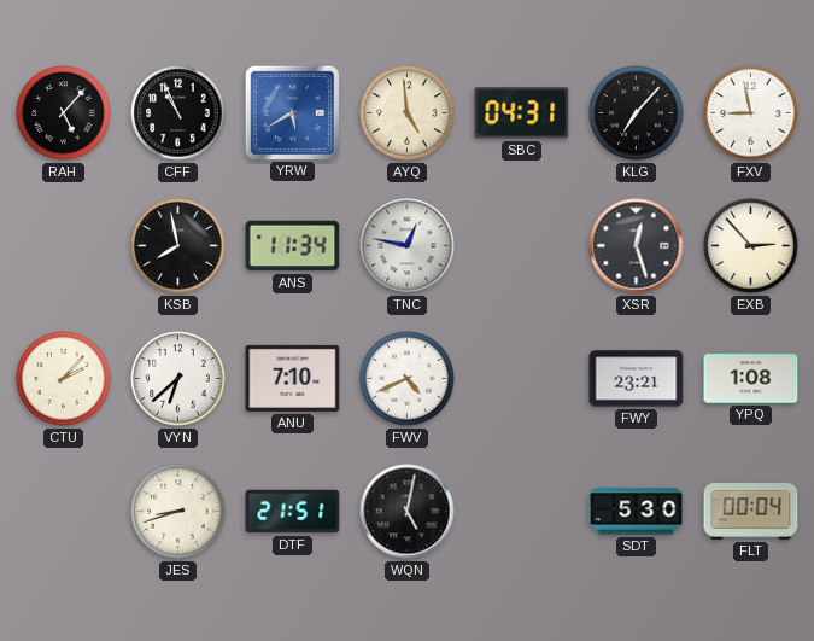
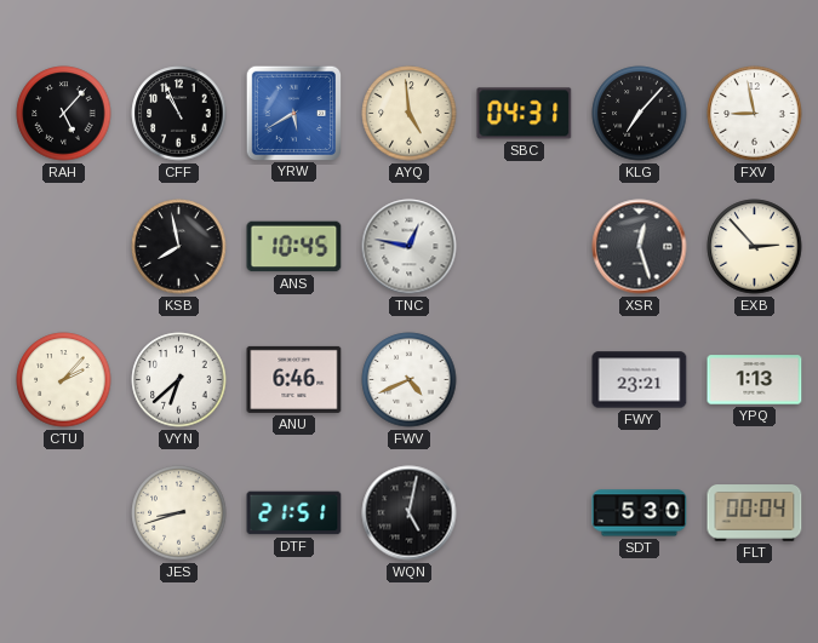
ANS: 11:34 -> 10:45
ANU: 7:10 -> 6:46
YPQ: 1:08 -> 1:13
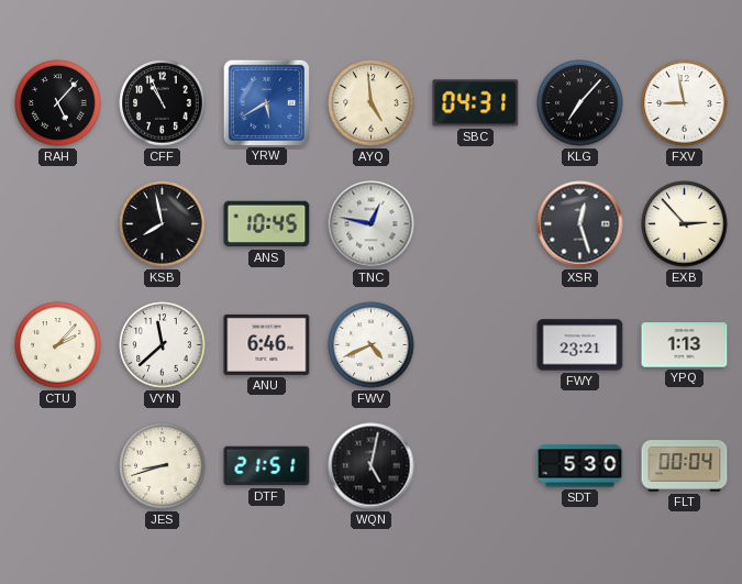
VYN: 6:38 -> 11:38
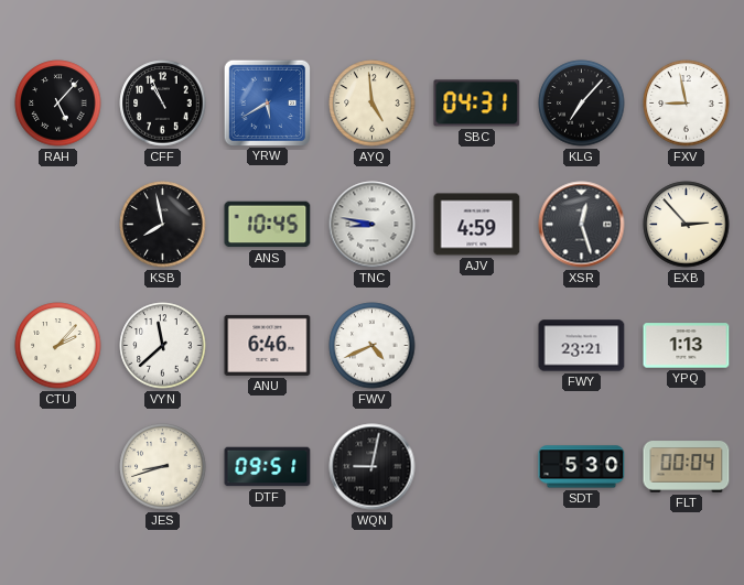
TNC: 12:47 -> 8:47
AJV: none -> 4:59
DTF: 21:51 -> 09:51
WQN: 5:02 -> 9:02
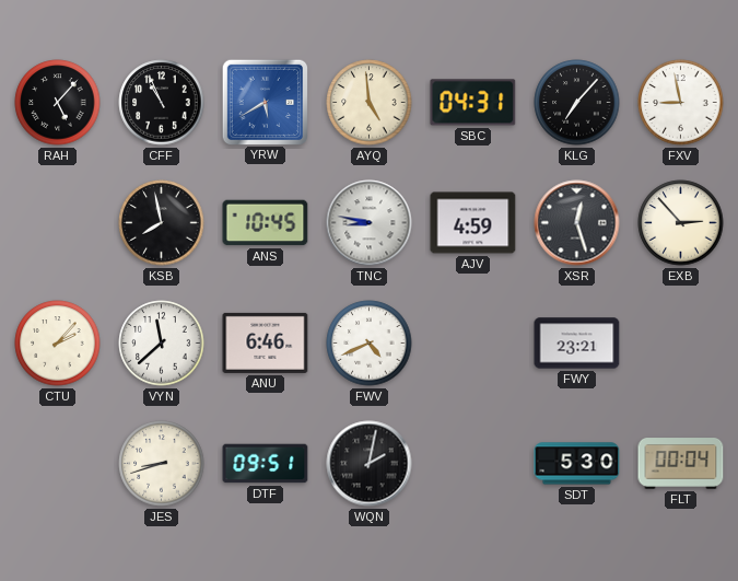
YPQ: 1:13 -> none
WQN: 9:02 -> 2:02
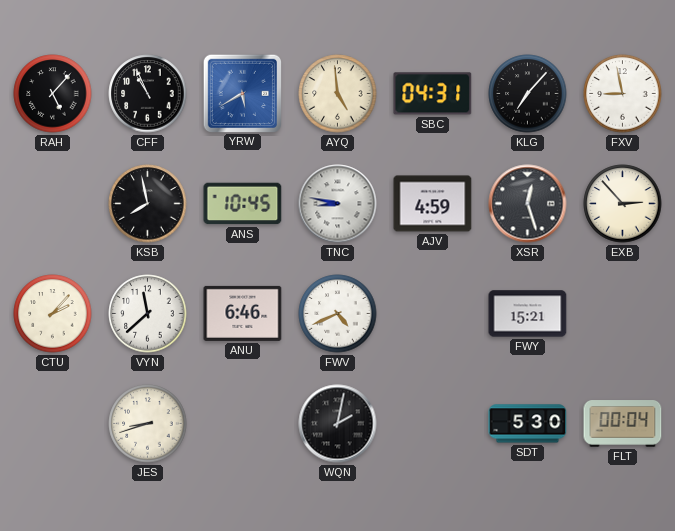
FWY: 23:21 -> 15:21
DTF: 09:51 -> none
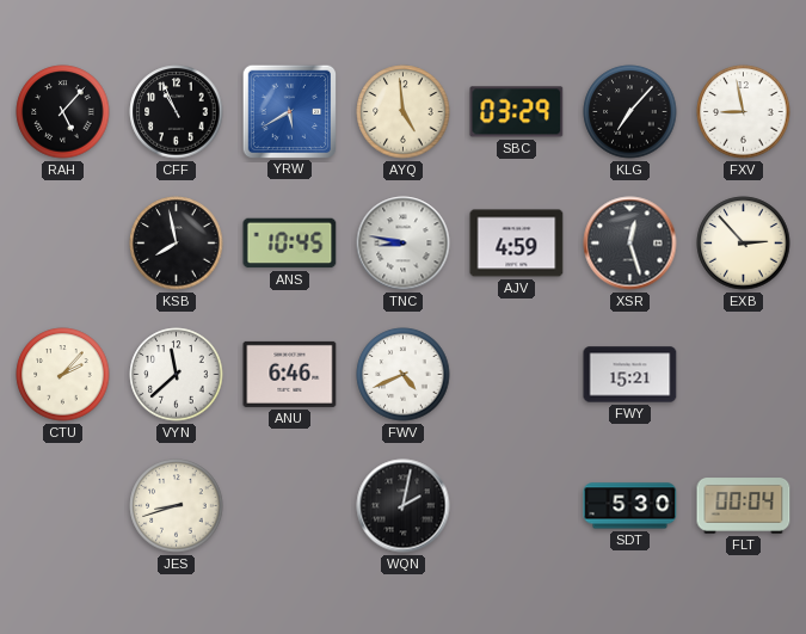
SBC: 04:31 -> 03:29
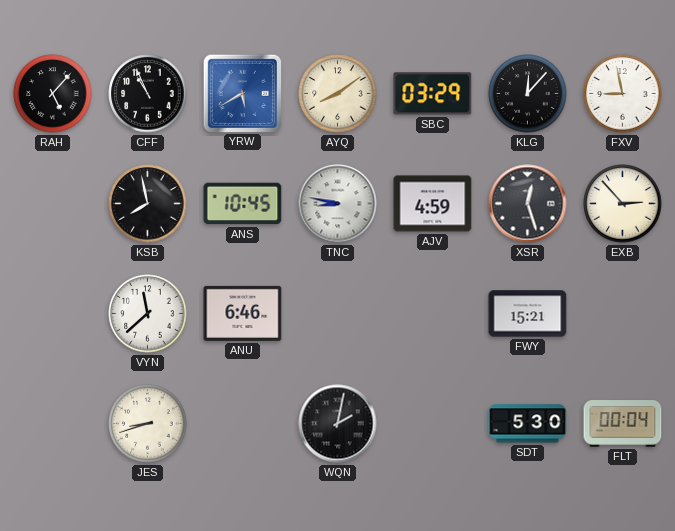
AYQ: 4:59 -> 8:09
KLG: 7:07 -> 12:07
CTU: 2:07 -> none
FWV: 4:41 -> none
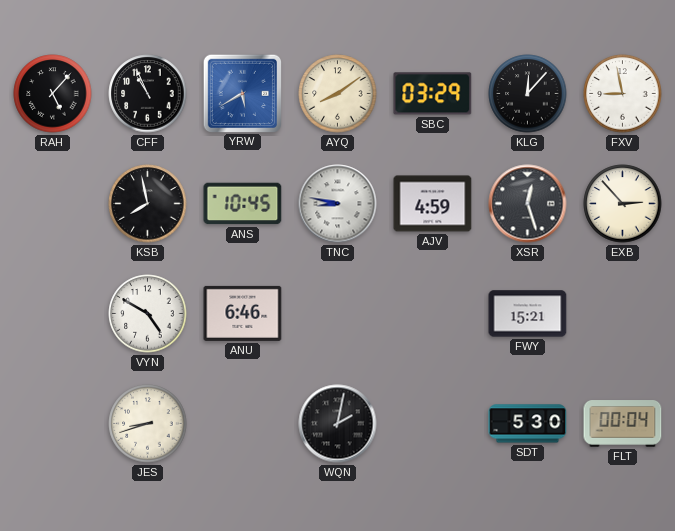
VYN: 11:38 -> 4:50
